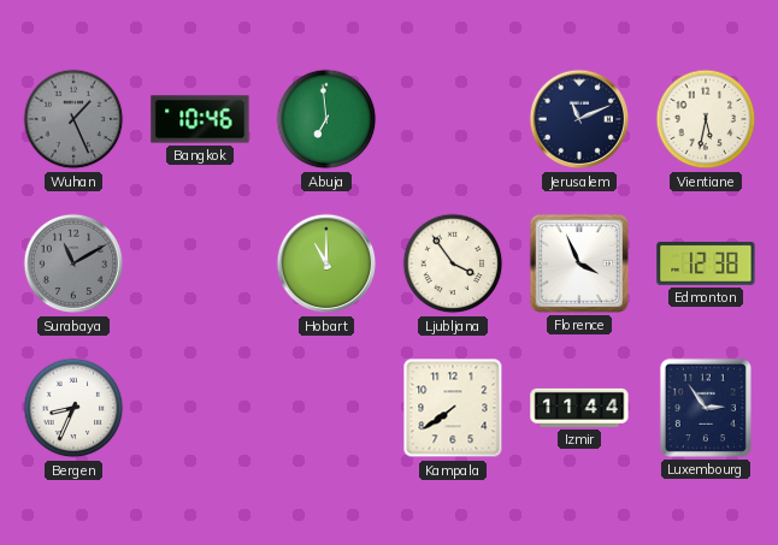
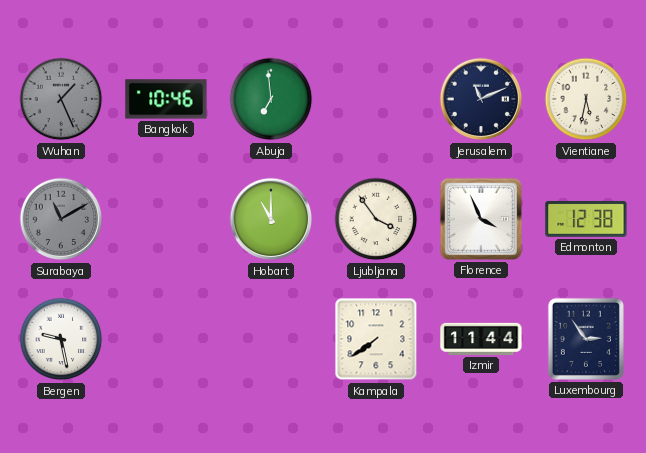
Bergen: 8:34 -> 9:28
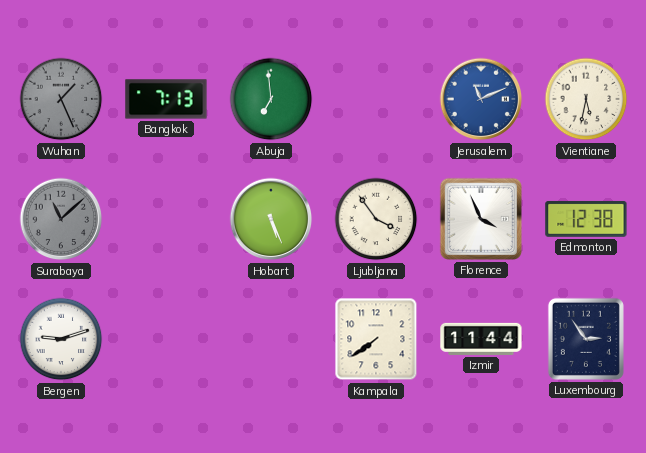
Bangkok: 10:46 -> 7:13
Jerusalem dial: navy -> blue
Surabaya: 11:10 -> 11:08
Hobart: 11:00 -> 5:26
Bergen: 9:28 -> 9:12
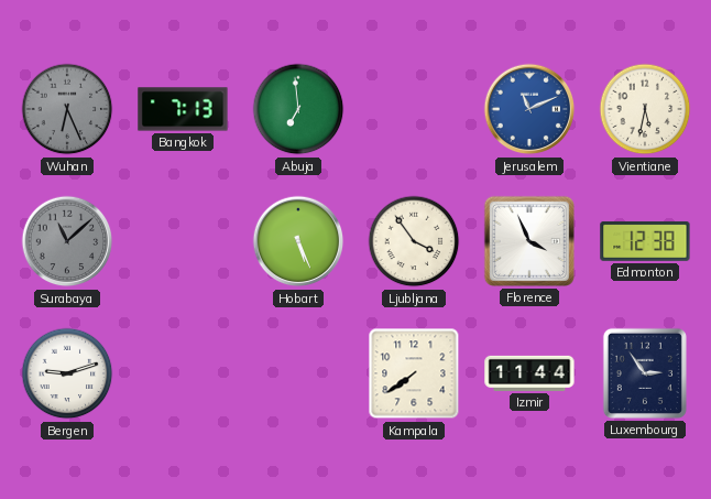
Wuhan: 1:26 -> 6:26
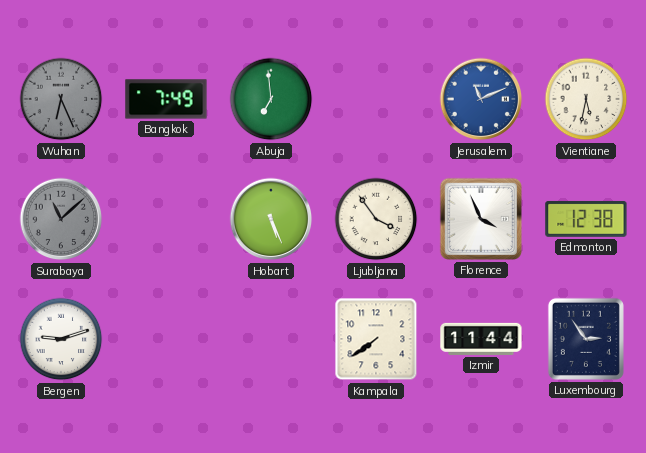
Bangkok: 7:13 -> 7:49
